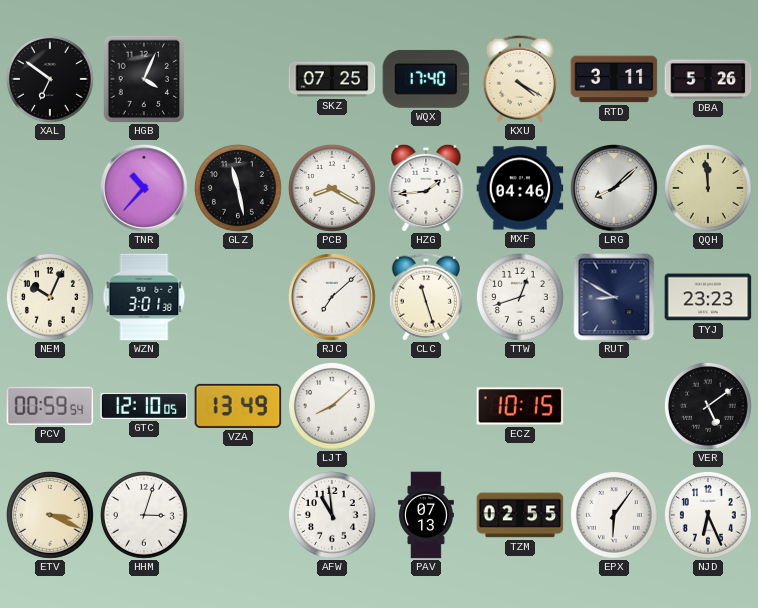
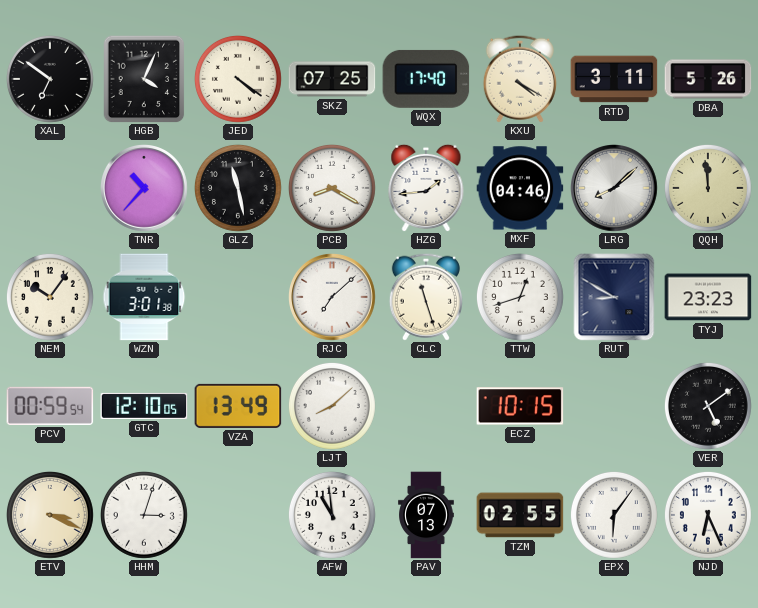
JED: none -> 4:21
NEM: 10:04 -> 10:06
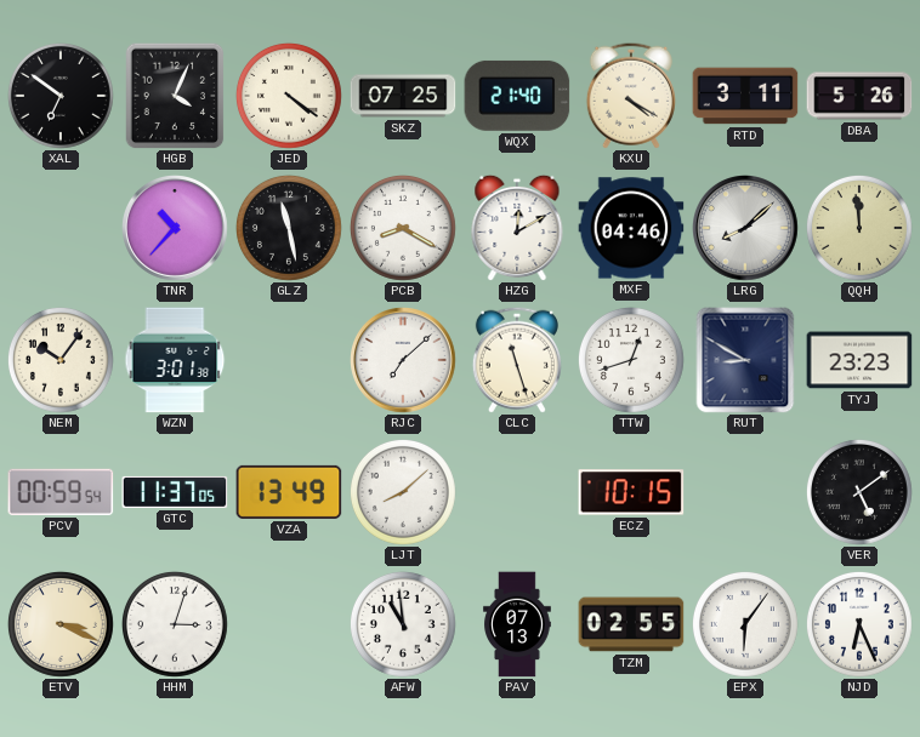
WQX: 17:40 -> 21:40
HZG: 1:44 -> 12:10
GTC: 12:10 -> 11:37
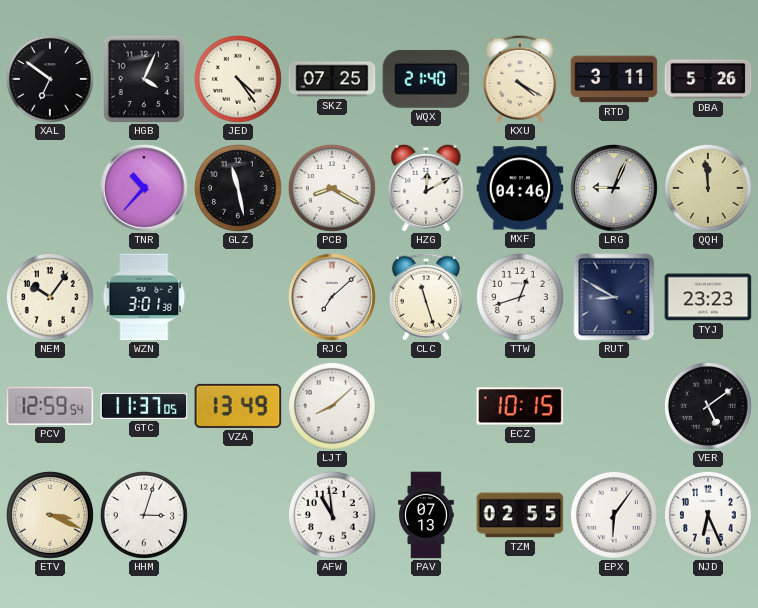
JED: 4:21 -> 4:24
LRG: 8:08 -> 9:04
PCV: 00:59 -> 12:59
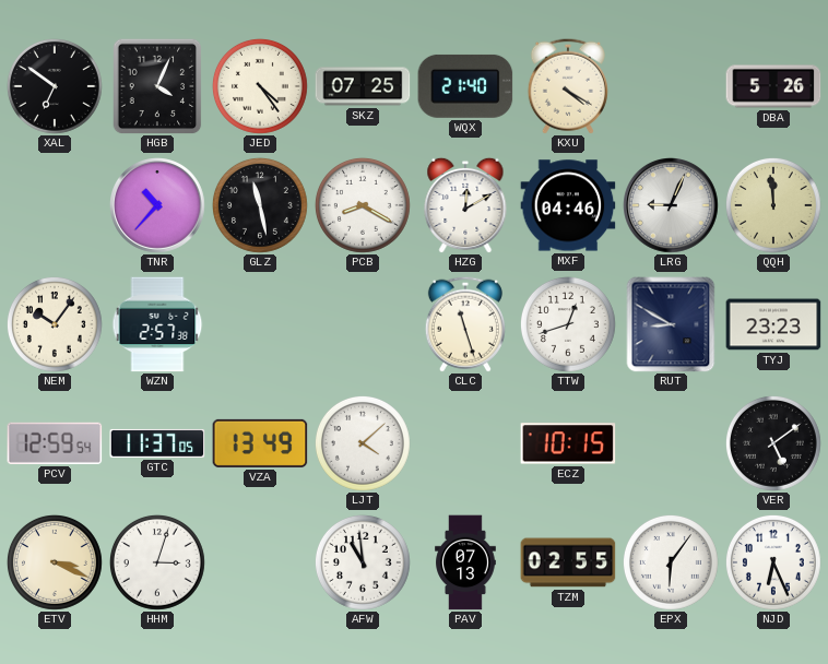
RTD: 3:11 -> none
WZN: 3:01 -> 2:57
RJC: 7:08 -> none
LJT: 8:08 -> 4:08
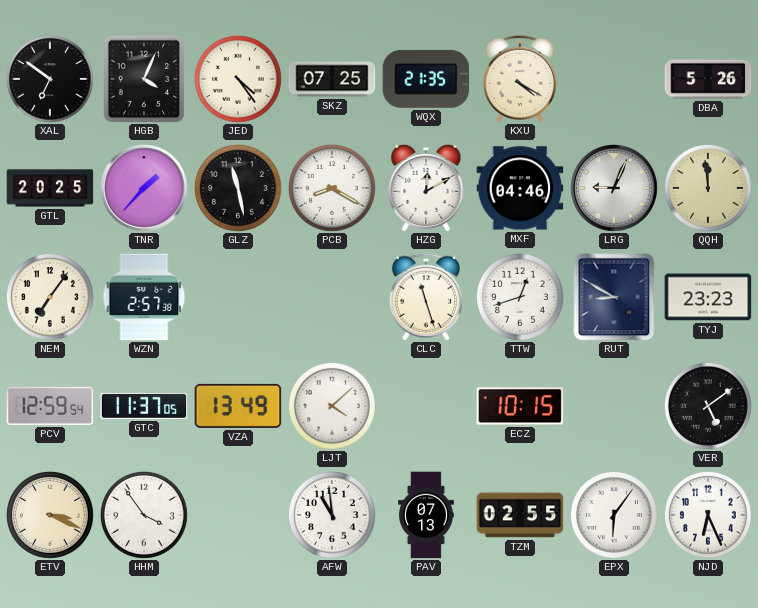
WQX: 21:40 -> 21:35
GTL: none -> 20:25
TNR: 10:37 -> 1:37
NEM: 10:06 -> 7:06
HHM: 3:03 -> 3:54
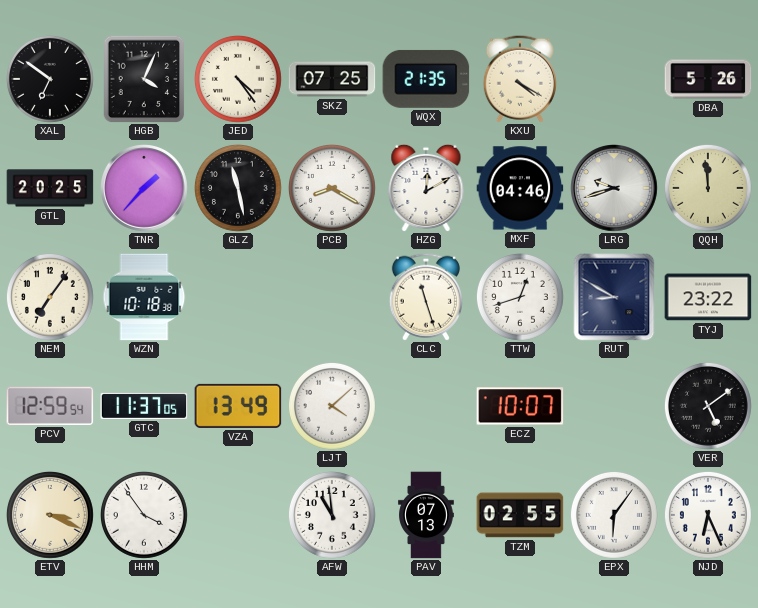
LRG: 9:04 -> 9:42
WZN: 2:57 -> 10:18
TYJ: 23:23 -> 23:22
ECZ: 10:15 -> 10:07
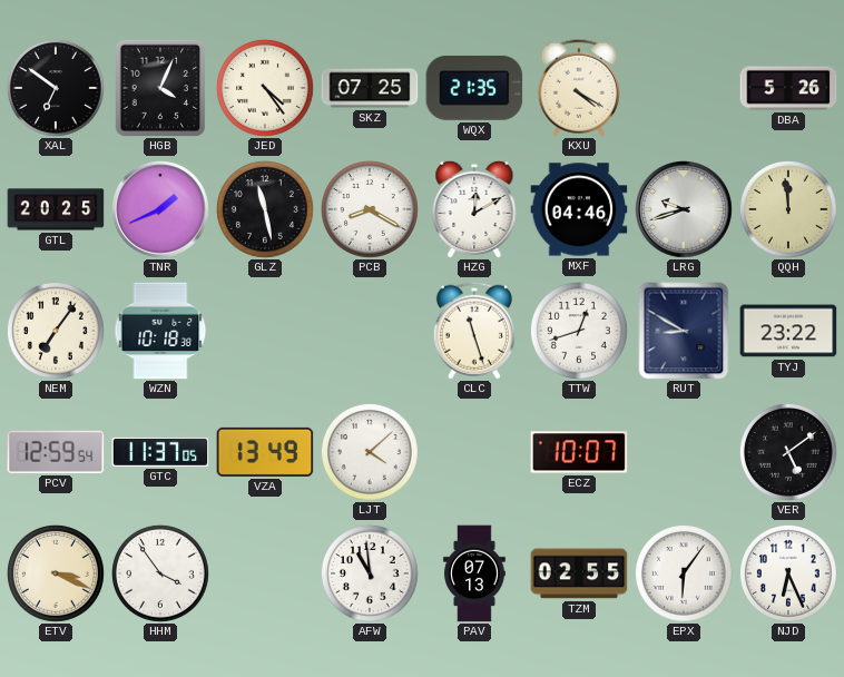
TNR: 1:37 -> 1:41
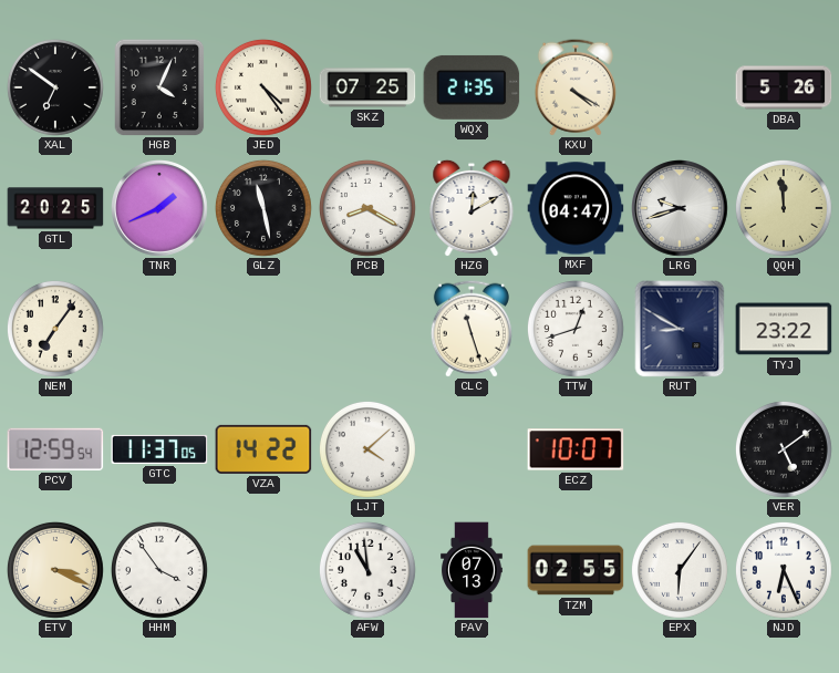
MXF: 04:46 -> 04:47
WZN: 10:18 -> none
VZA: 13:49 -> 14:22
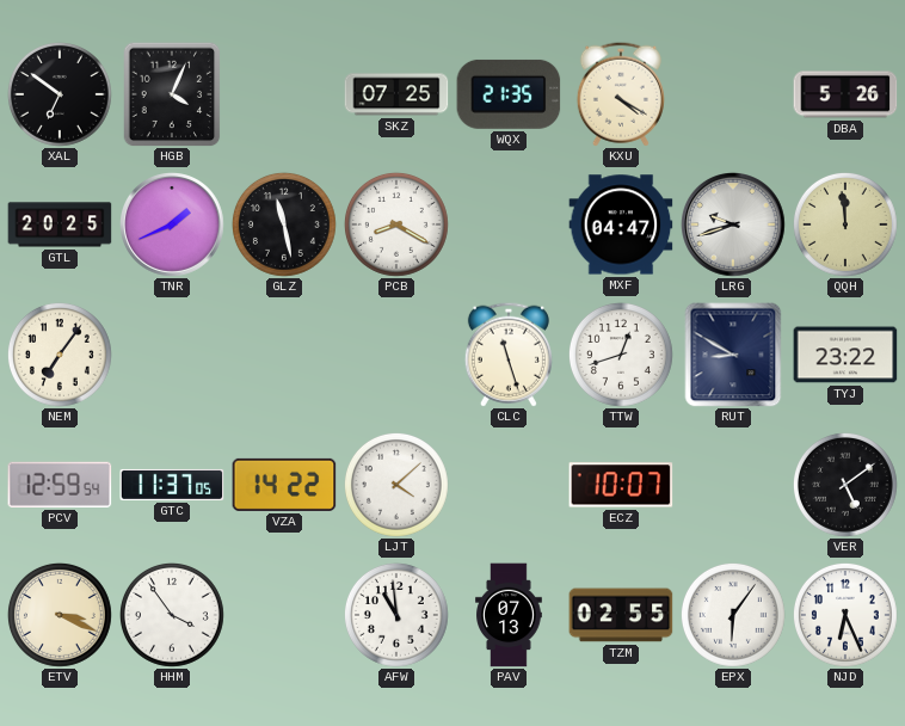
JED: 4:24 -> none
HZG: 12:10 -> none
